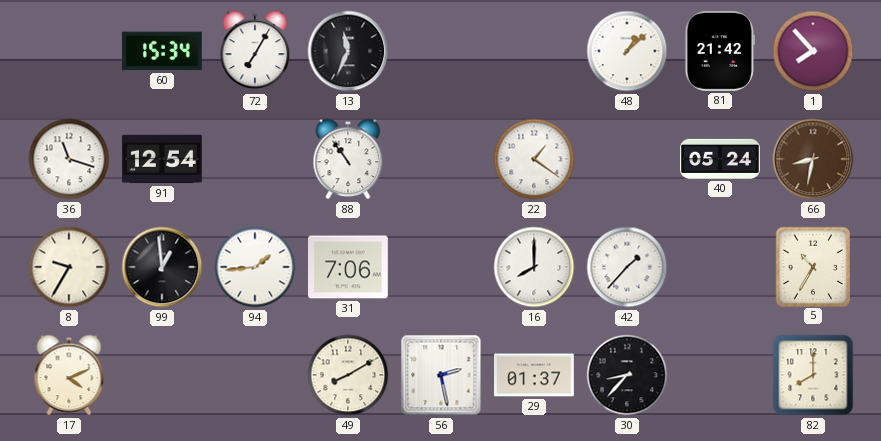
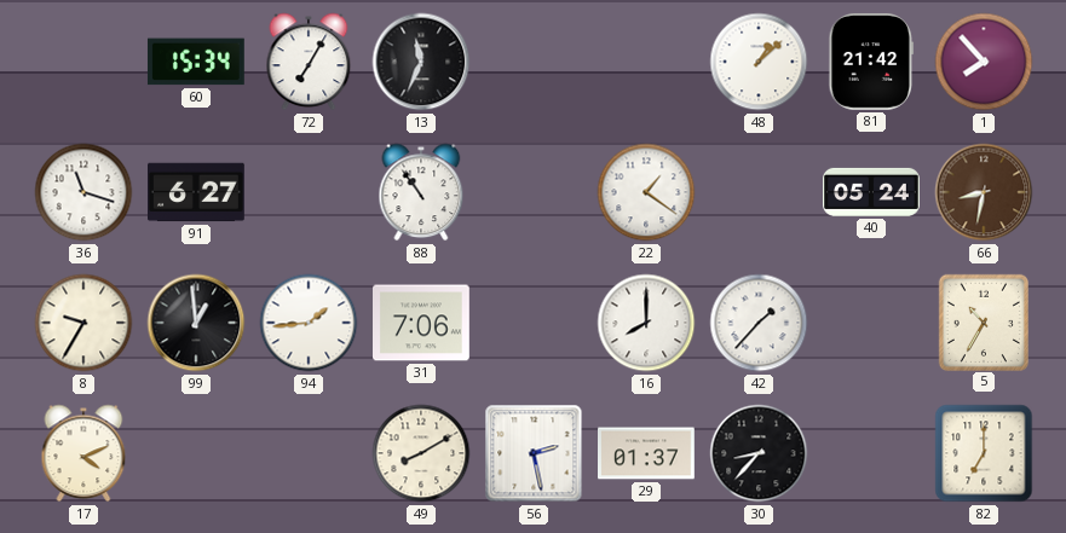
91: 12:54 -> 6:27
82: 8:00 -> 7:00
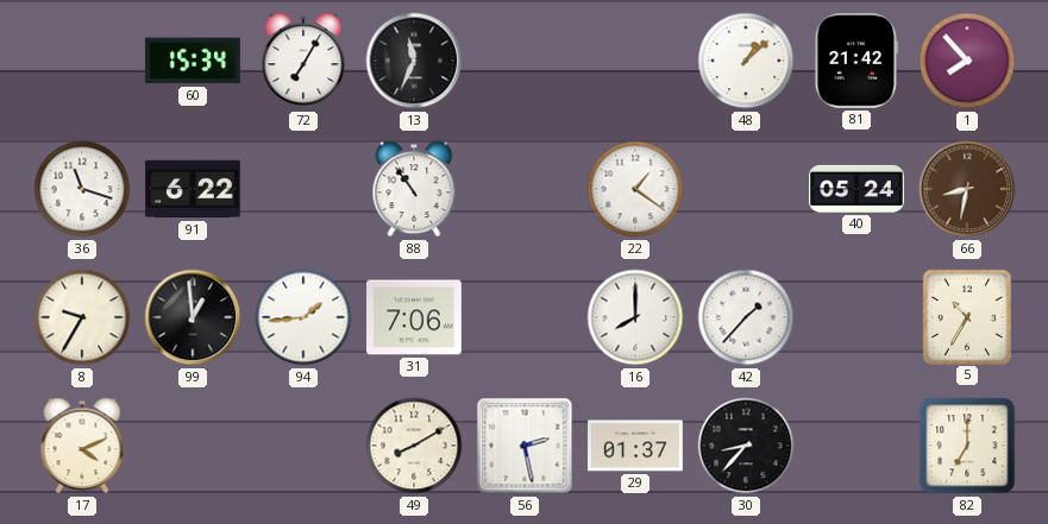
91: 6:27 -> 6:22
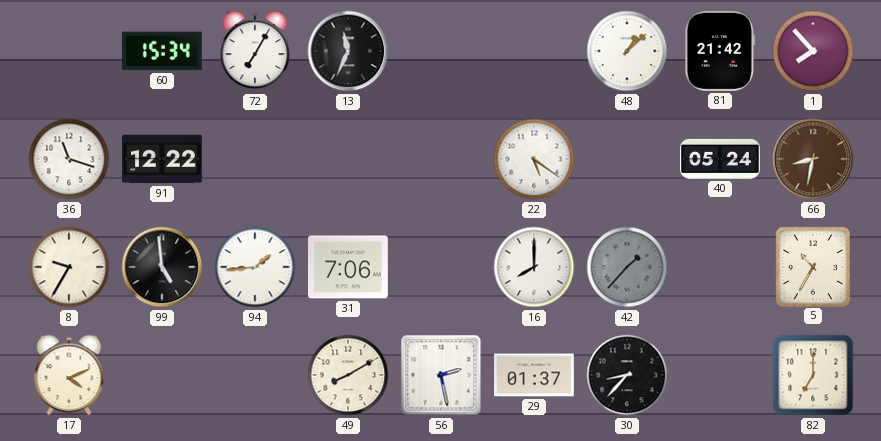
91: 6:22 -> 12:22
88: 10:54 -> none
22: 1:21 -> 5:21
99: 12:59 -> 4:59
42 dial: white -> grey
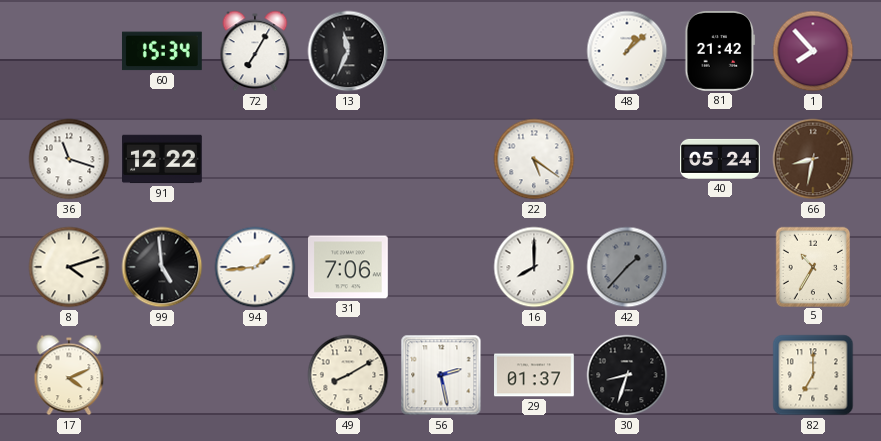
8: 9:35 -> 4:12
30: 8:37 -> 8:33
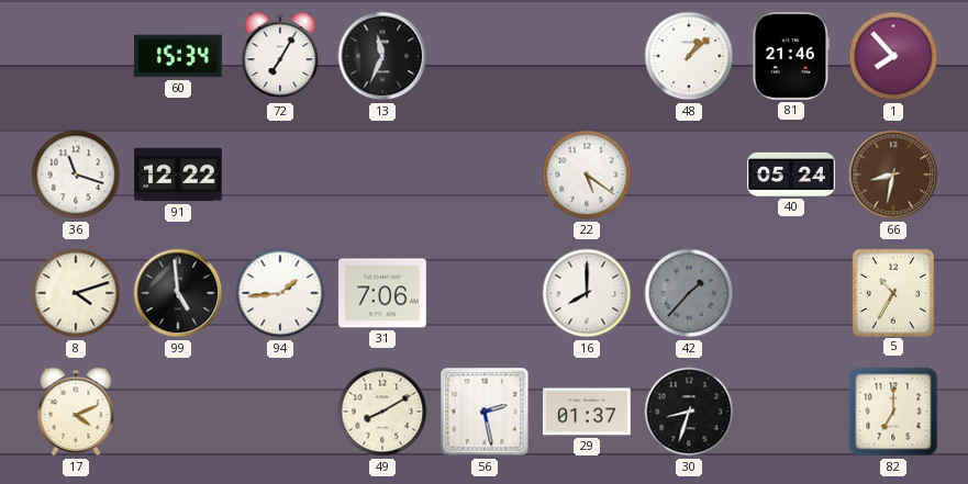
81: 21:42 -> 21:46
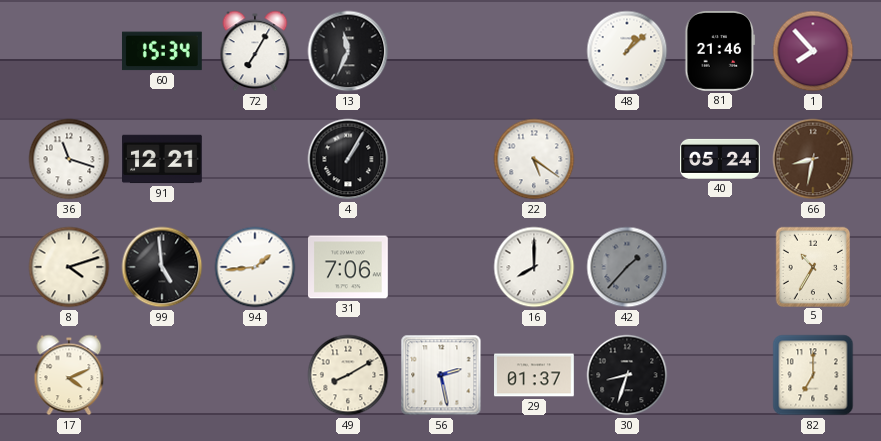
91: 12:22 -> 12:21
4: none -> 1:05
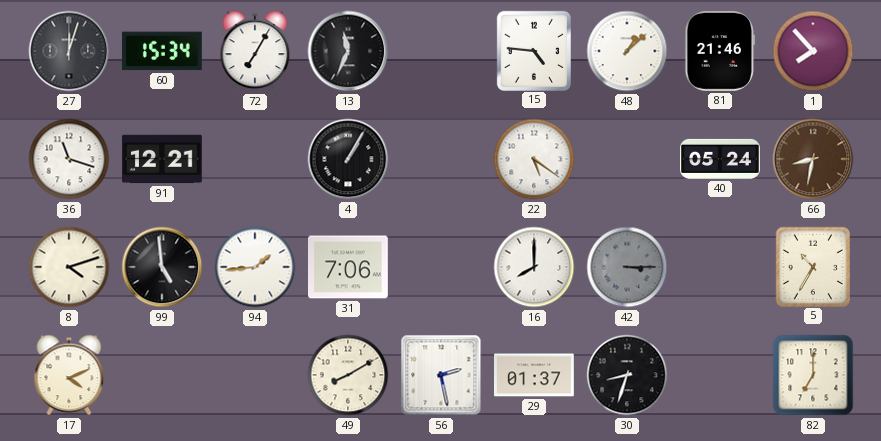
27: none -> 12:03
15: none -> 4:46
42: 1:37 -> 3:15
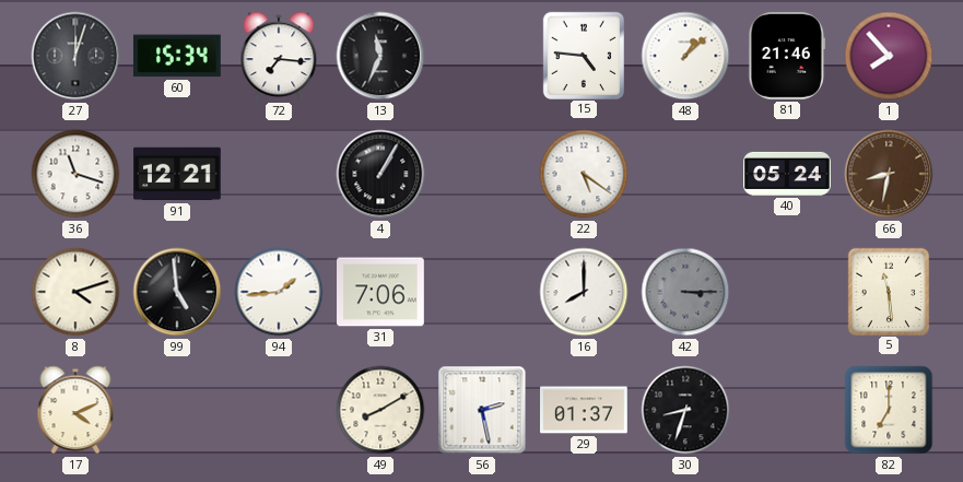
72: 7:05 -> 7:16
5: 10:35 -> 11:29
